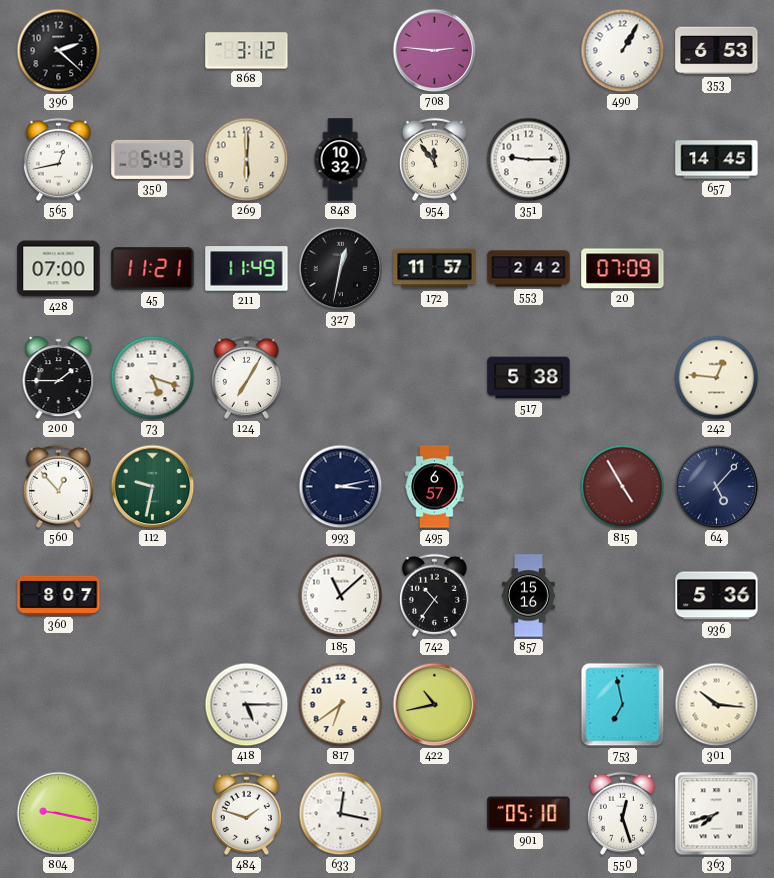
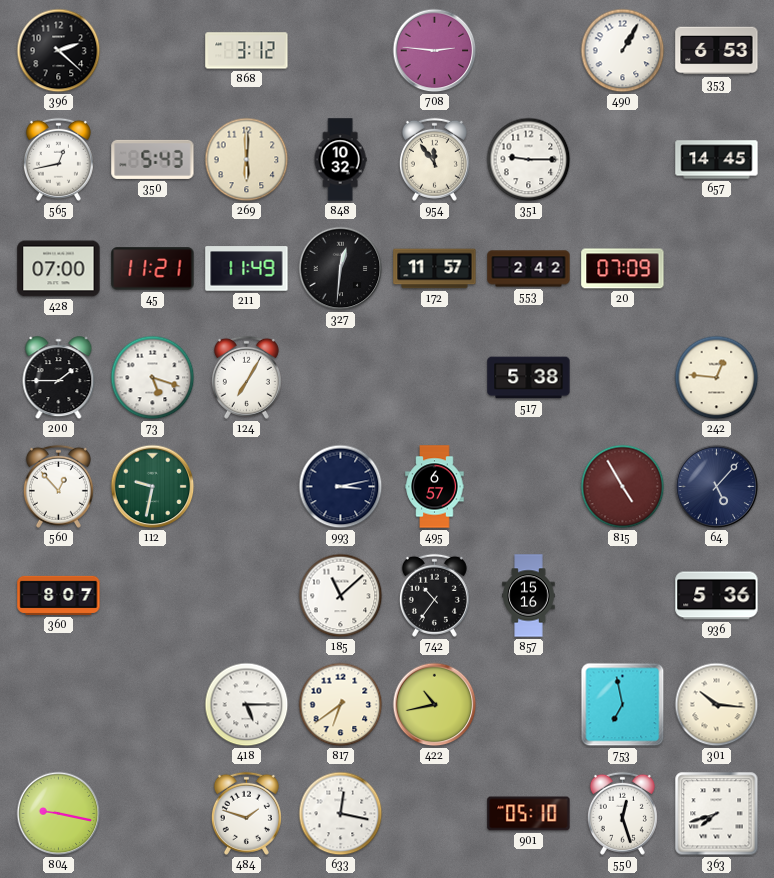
327: 12:32 -> 12:31
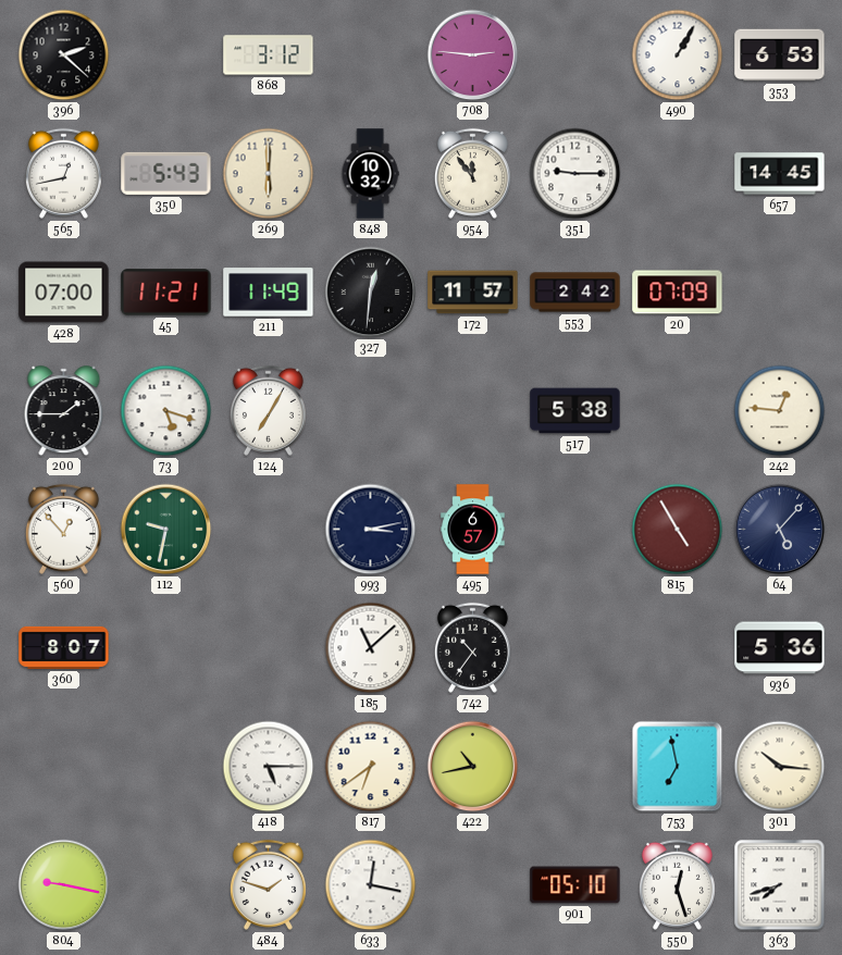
857: 15:16 -> none
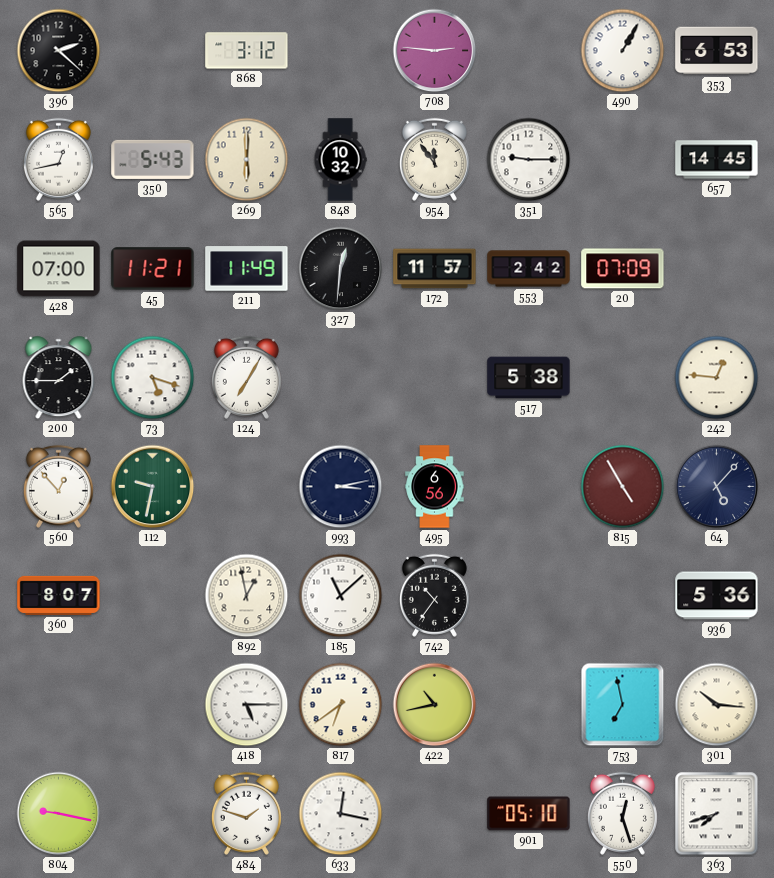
495: 6:57 -> 6:56
892: none -> 12:58
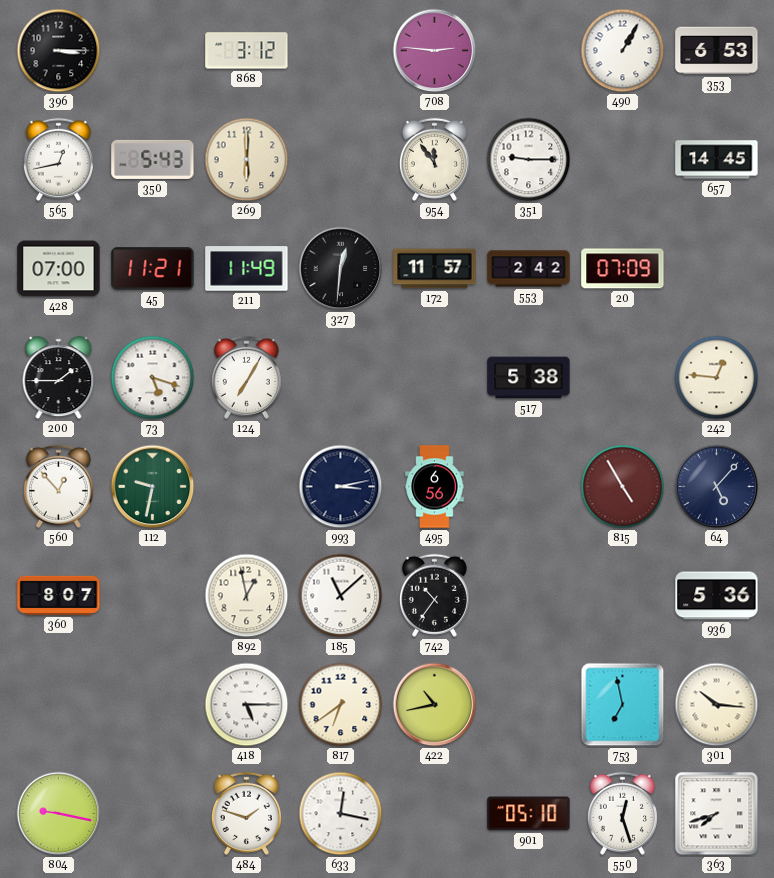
396: 2:22 -> 3:15
848: 10:32 -> none
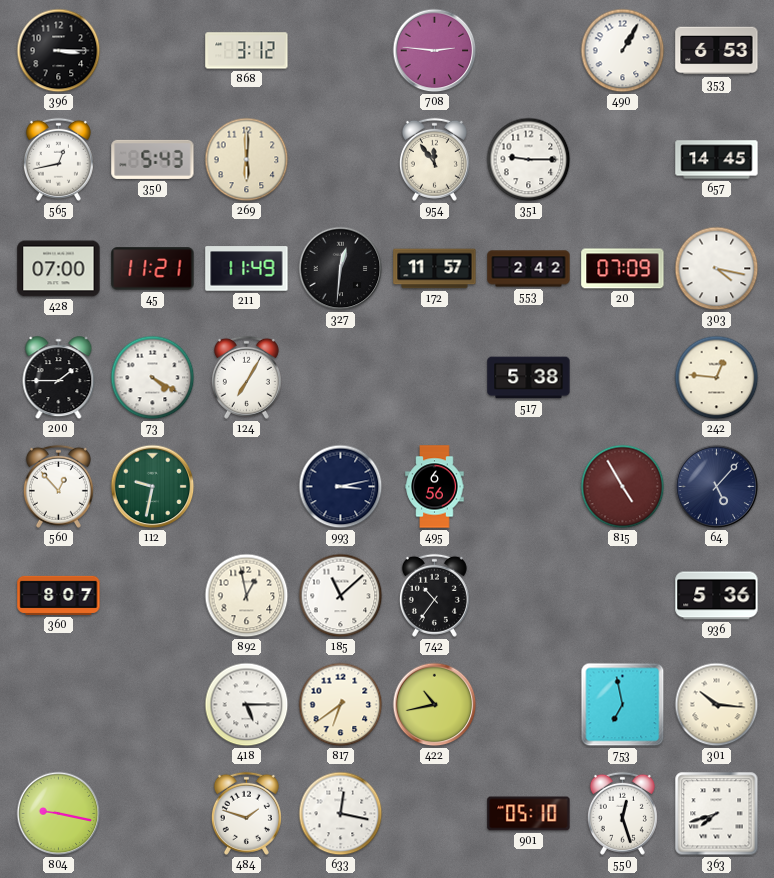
303: none -> 4:17
73: 5:18 -> 4:20
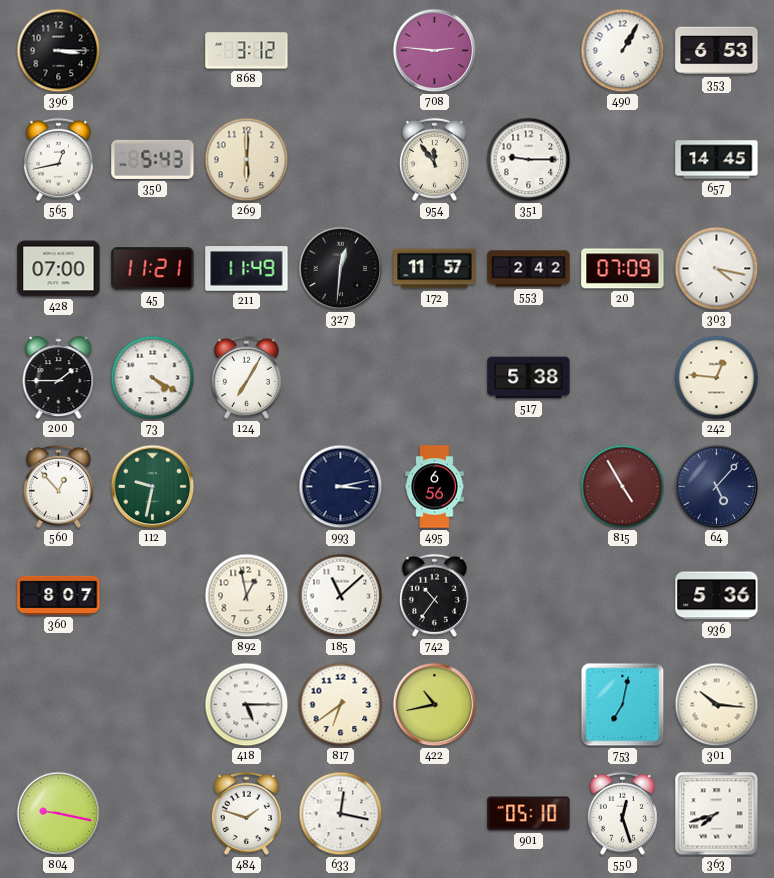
753: 6:58 -> 7:02
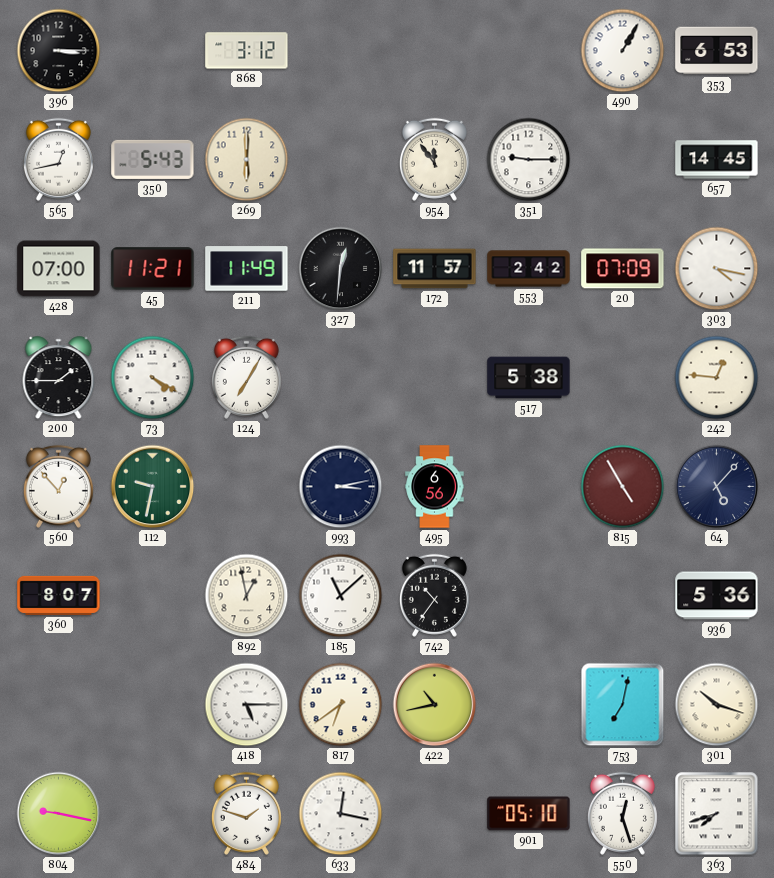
708: 2:46 -> none
301: 10:16 -> 10:18
